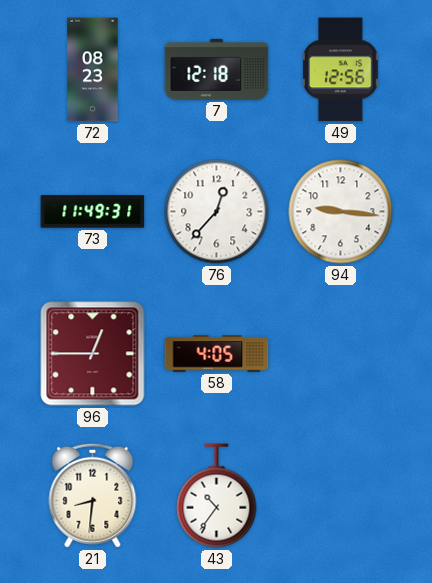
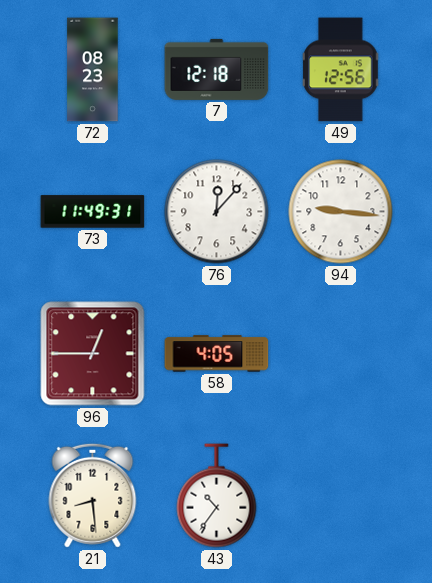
76: 12:37 -> 12:07
21: 8:31 -> 8:29
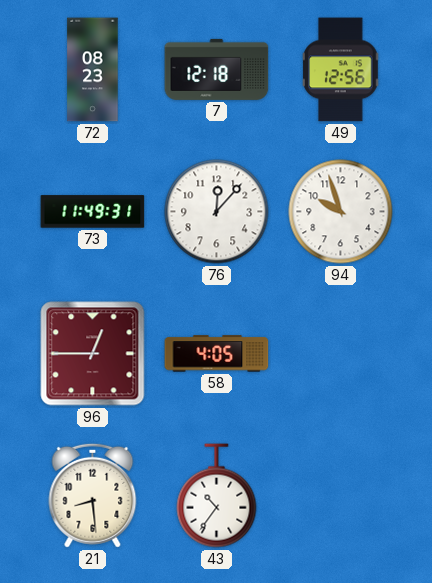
94: 9:16 -> 9:57
